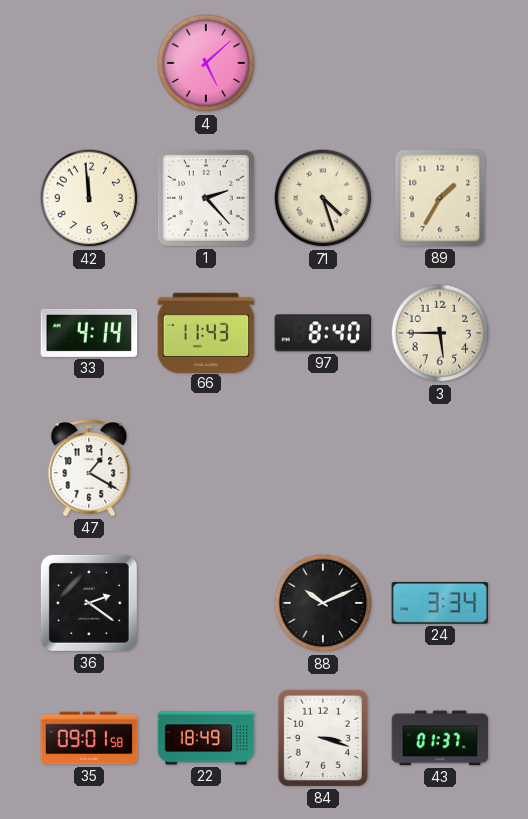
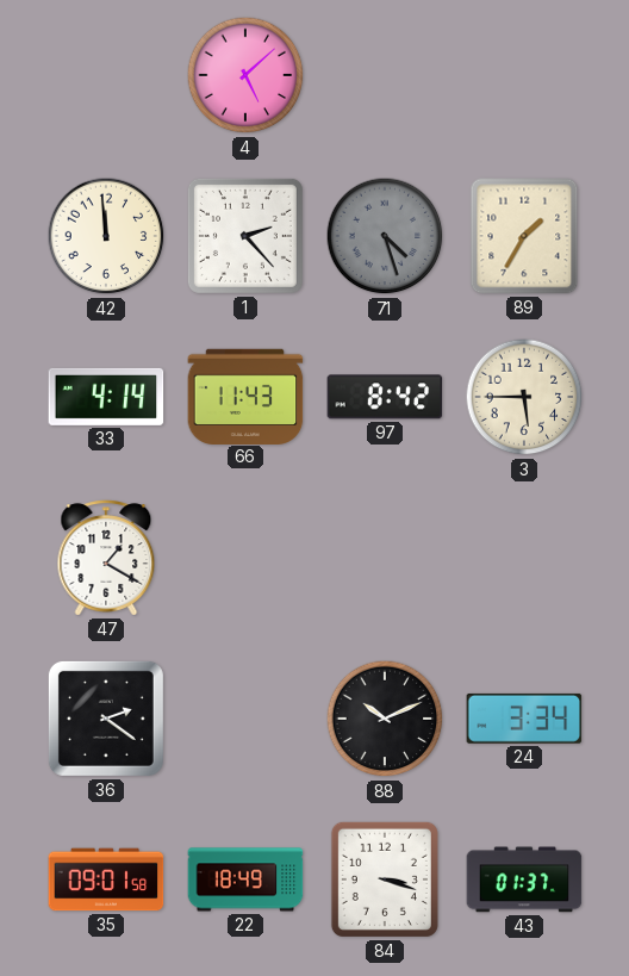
71 dial: cream -> grey
97: 8:40 -> 8:42
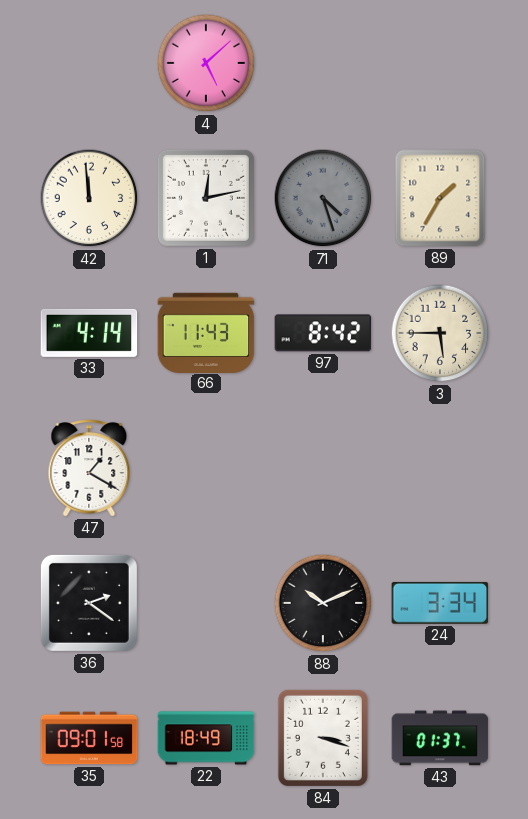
1: 2:23 -> 12:13
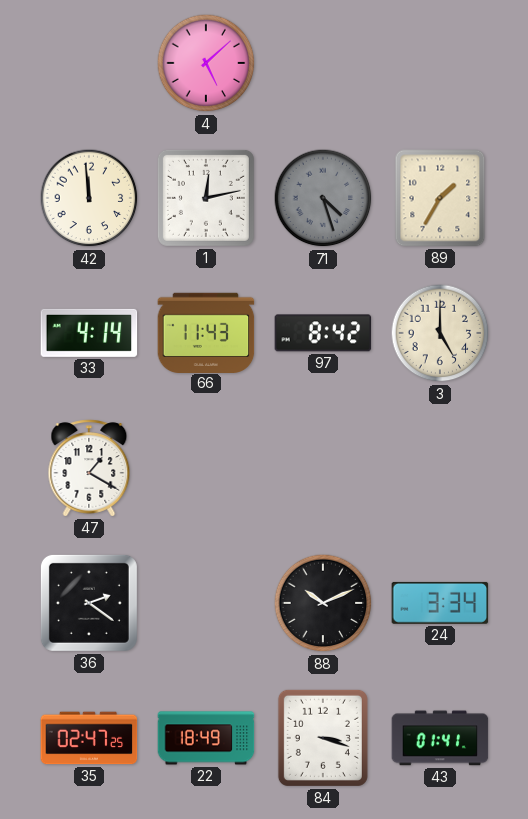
3: 5:45 -> 5:00
35: 09:01 -> 02:47
43: 01:37 -> 01:41
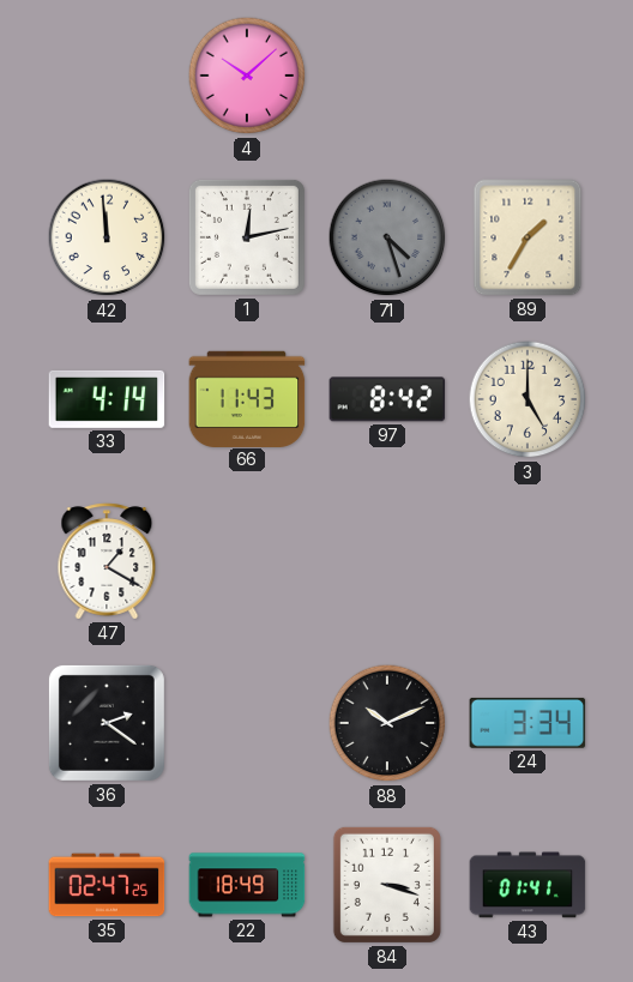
4: 5:08 -> 10:08
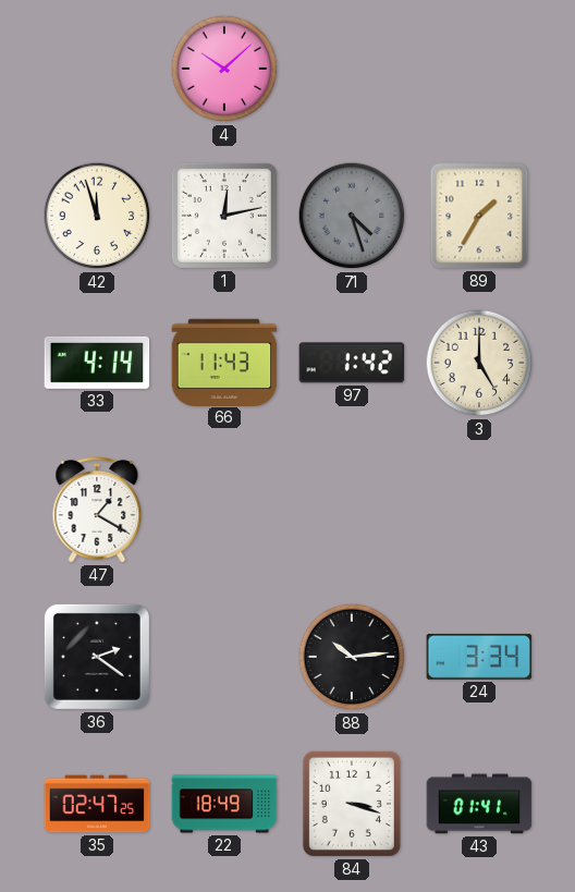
42: 11:59 -> 11:57
97: 8:42 -> 1:42
88: 10:11 -> 10:14
